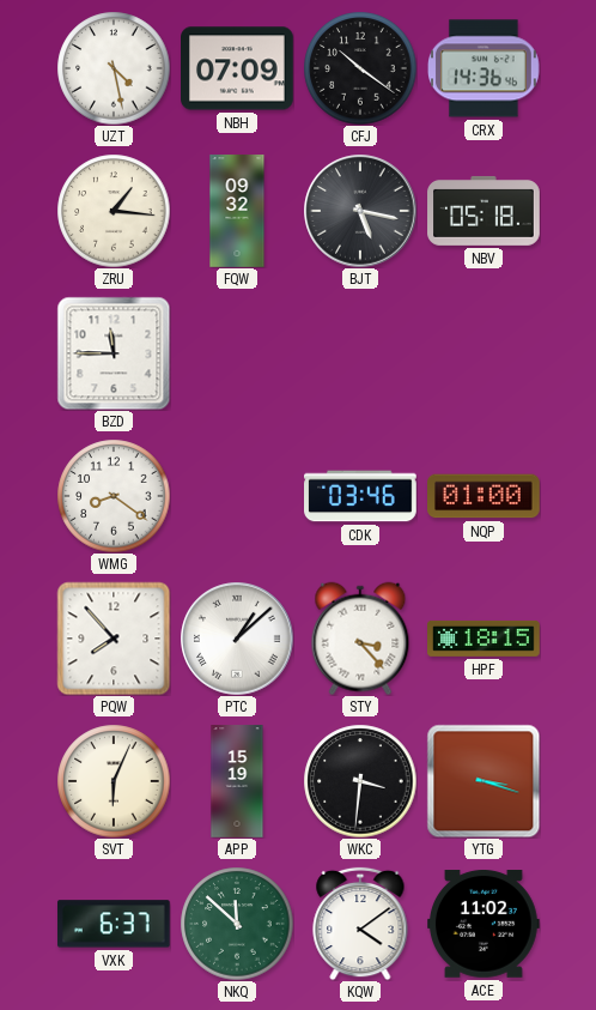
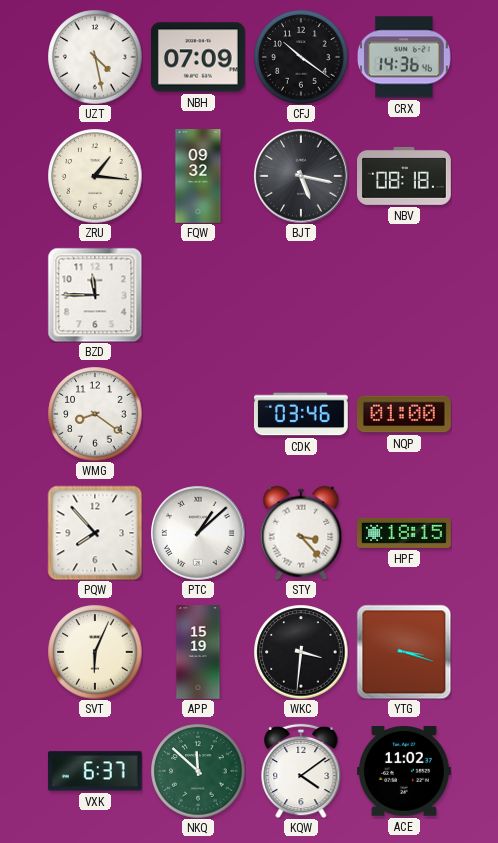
NBV: 05:18 -> 08:18
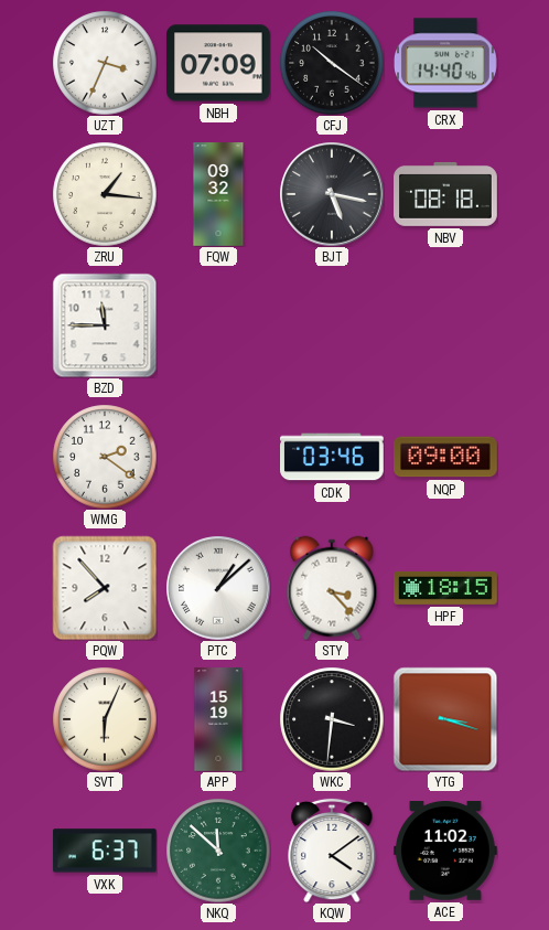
UZT: 4:28 -> 3:34
CRX: 14:36 -> 14:40
WMG: 8:21 -> 2:21
NQP: 01:00 -> 09:00
